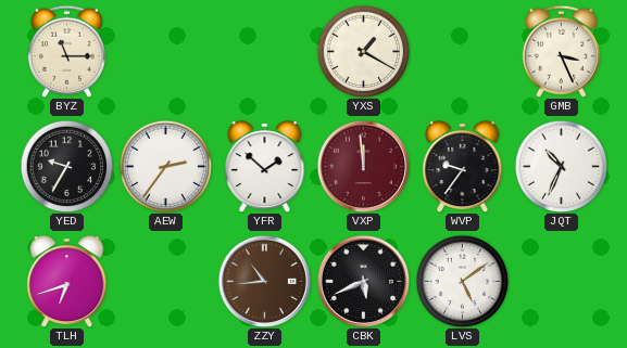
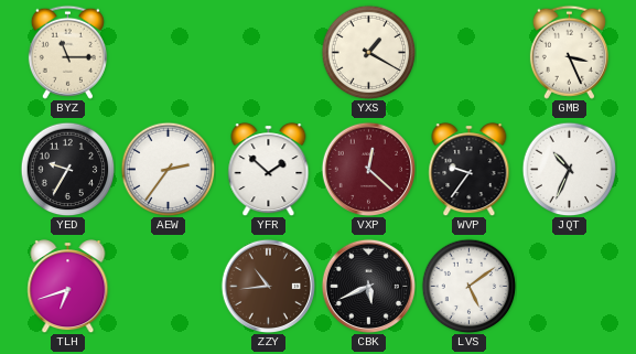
VXP: 11:59 -> 12:22
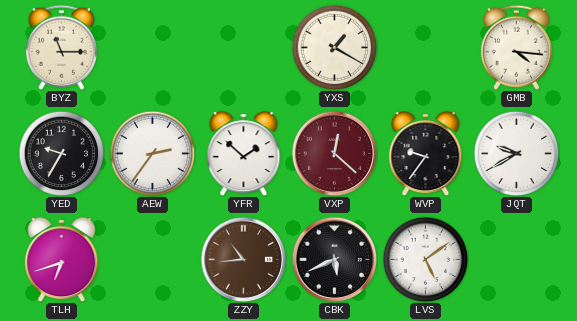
GMB: 3:26 -> 4:16
JQT: 10:34 -> 9:40
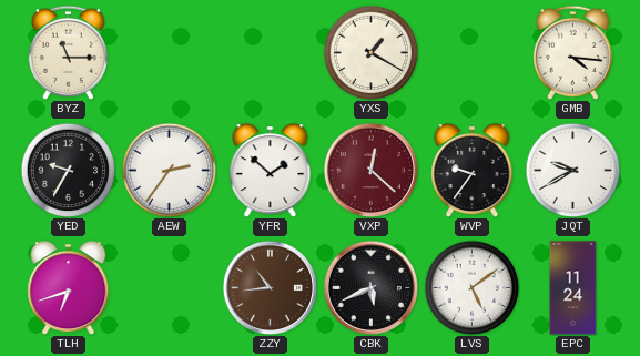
EPC: none -> 11:24
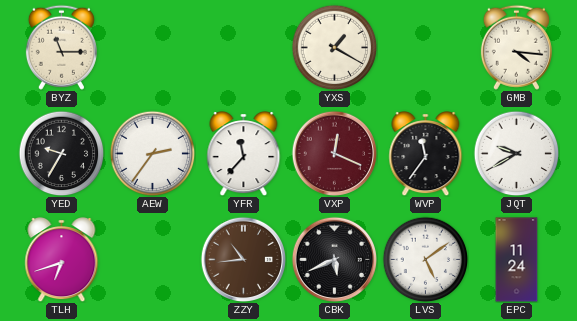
YFR: 1:52 -> 11:37
VXP: 12:22 -> 12:19
WVP: 9:36 -> 11:36
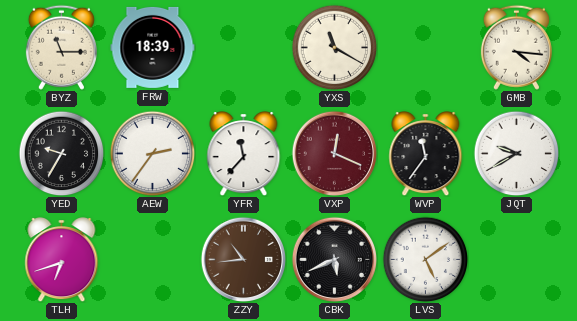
FRW: none -> 18:39
YXS: 1:20 -> 11:20
EPC: 11:24 -> none
